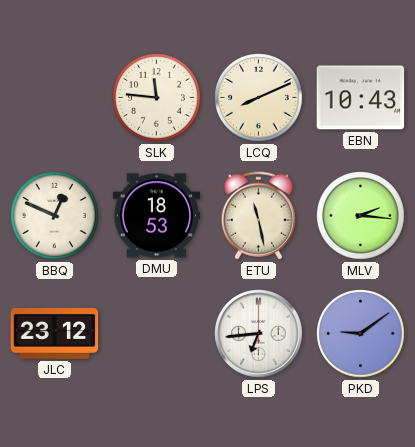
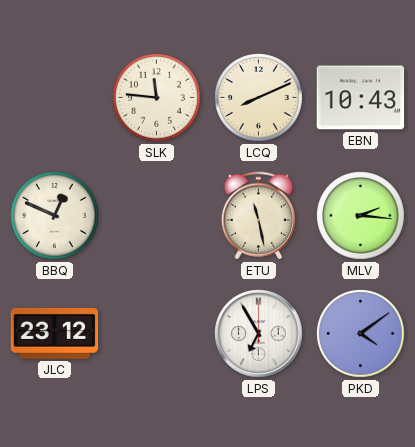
DMU: 18:53 -> none
LPS: 6:44 -> 6:55
PKD: 9:09 -> 4:09
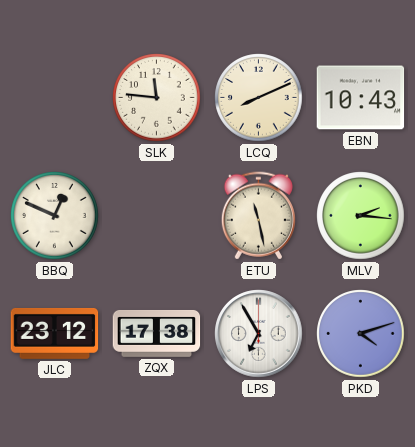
ZQX: none -> 17:38
PKD: 4:09 -> 4:12
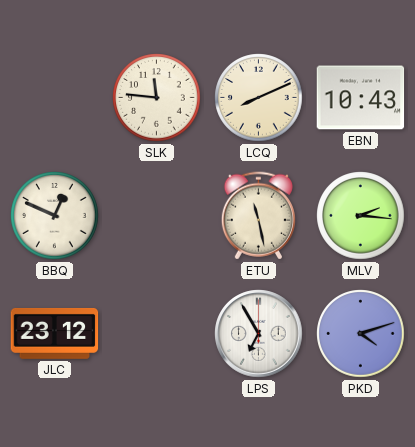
ZQX: 17:38 -> none
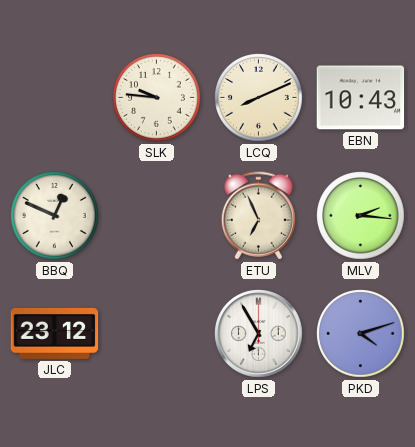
SLK: 11:46 -> 9:46
ETU: 11:28 -> 6:56
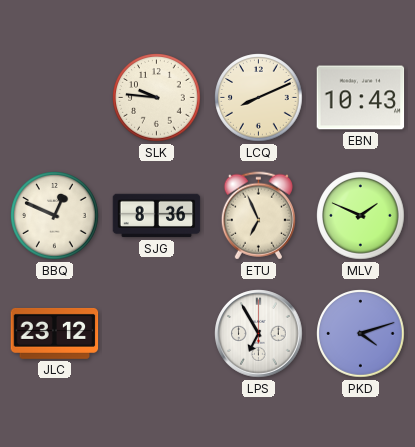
SJG: none -> 8:36
MLV: 2:16 -> 1:49
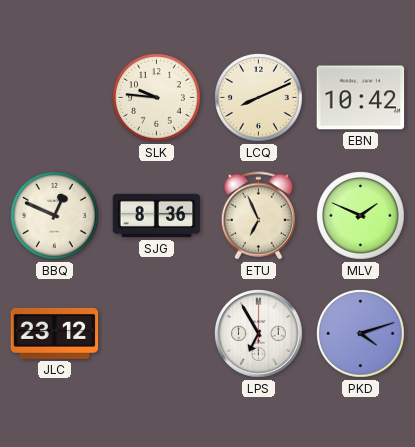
EBN: 10:43 -> 10:42
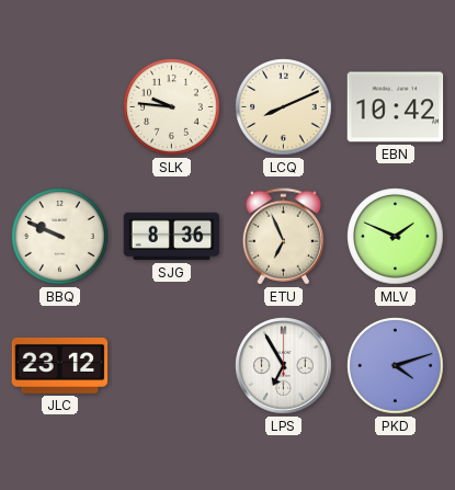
BBQ: 12:49 -> 9:49
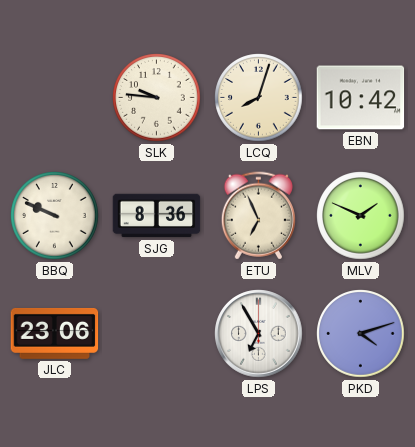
LCQ: 8:11 -> 8:03
JLC: 23:12 -> 23:06
